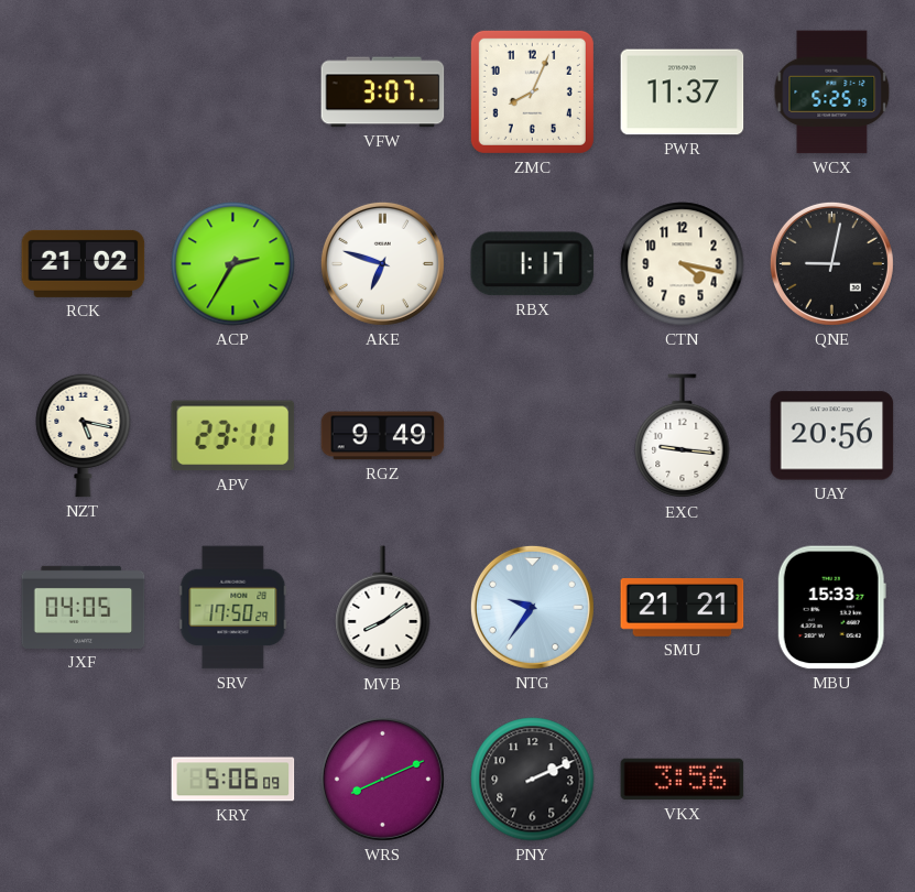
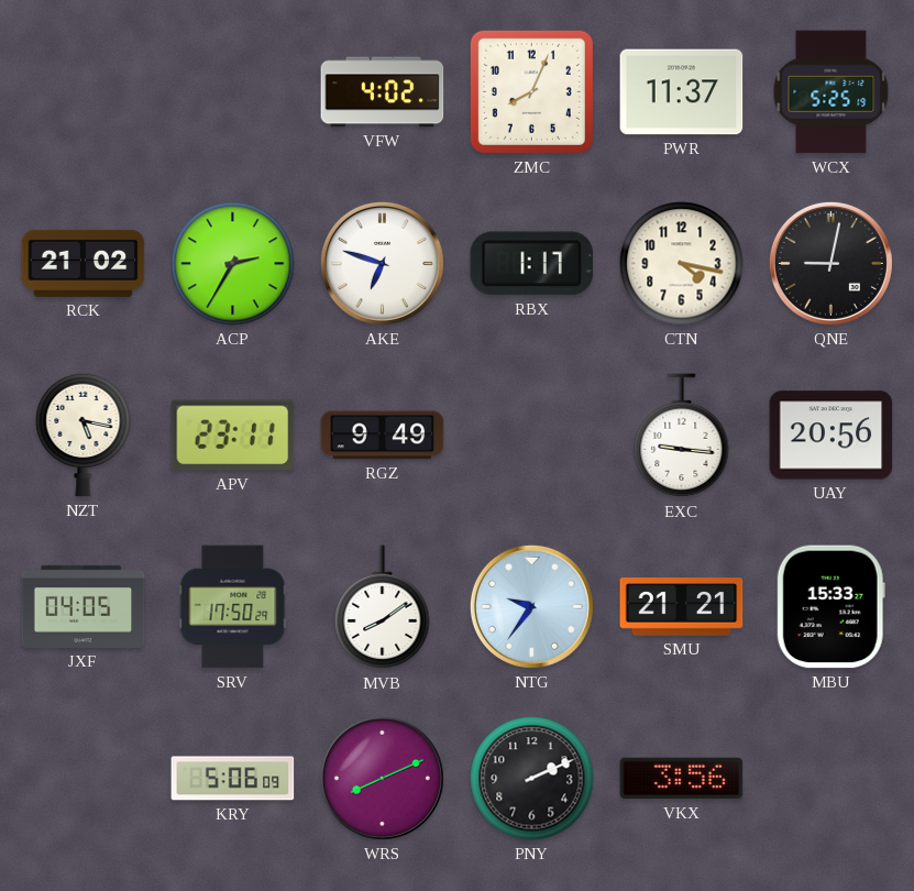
VFW: 3:07 -> 4:02
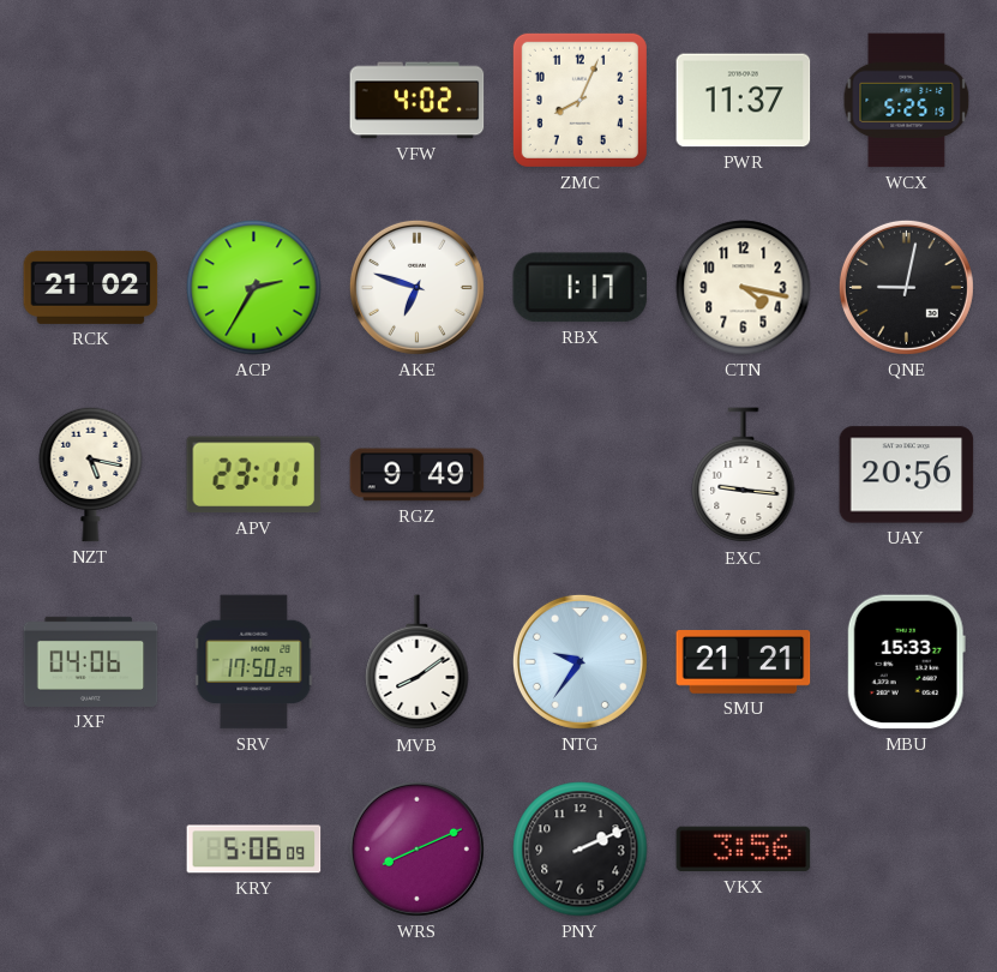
JXF: 04:05 -> 04:06
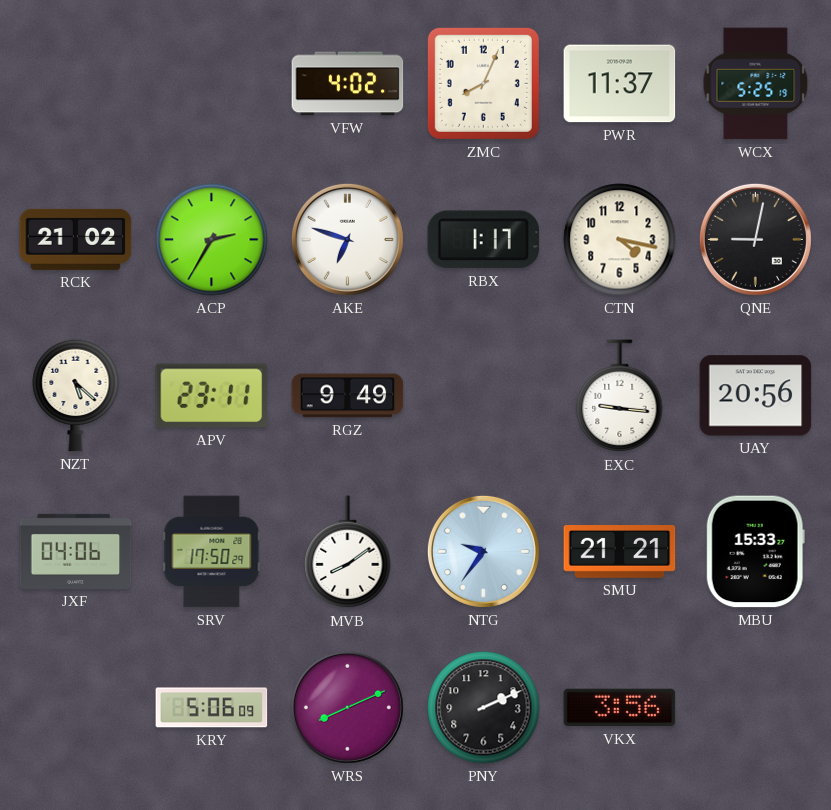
NZT: 5:17 -> 5:22
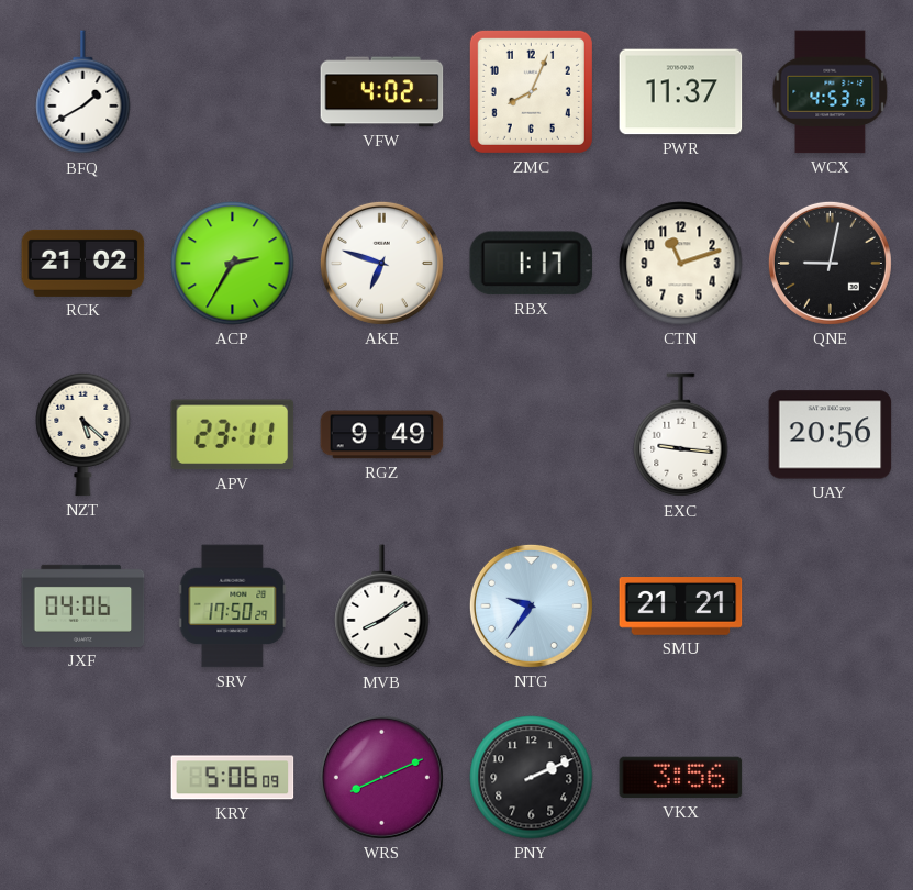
BFQ: none -> 1:40
WCX: 5:25 -> 4:53
CTN: 4:17 -> 11:12
MBU: 15:33 -> none
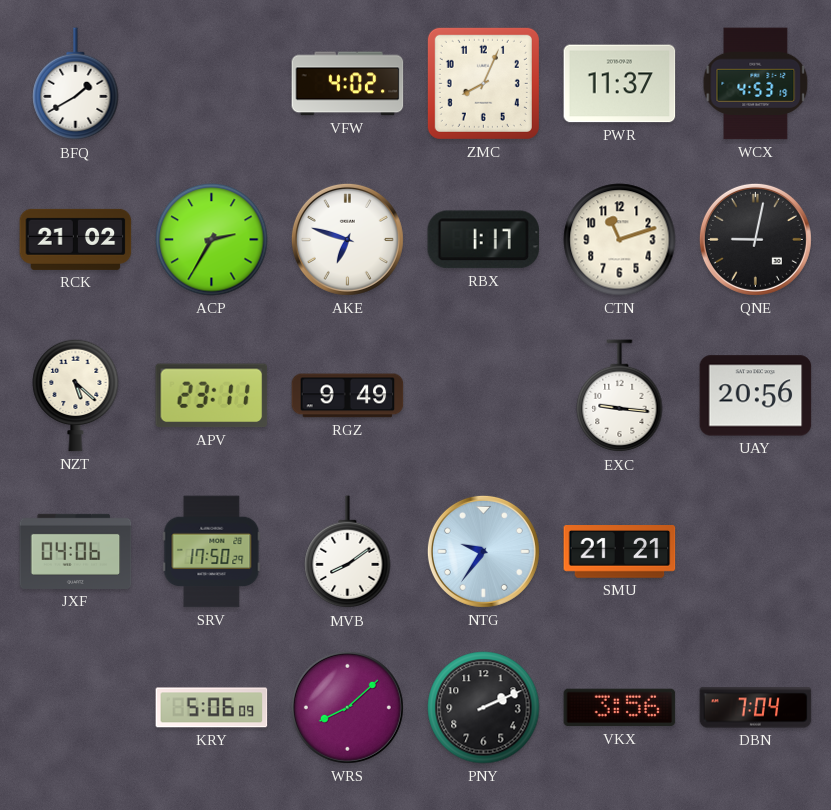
WRS: 8:11 -> 8:08
DBN: none -> 7:04
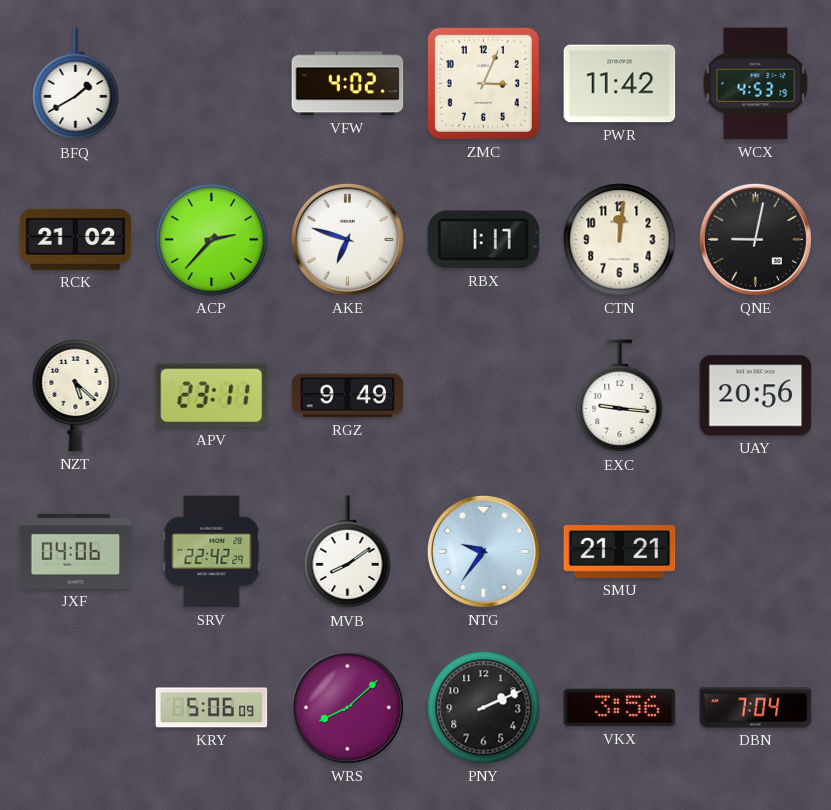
ZMC: 8:04 -> 3:04
PWR: 11:37 -> 11:42
ACP: 2:35 -> 2:37
CTN: 11:12 -> 12:01
SRV: 17:50 -> 22:42
